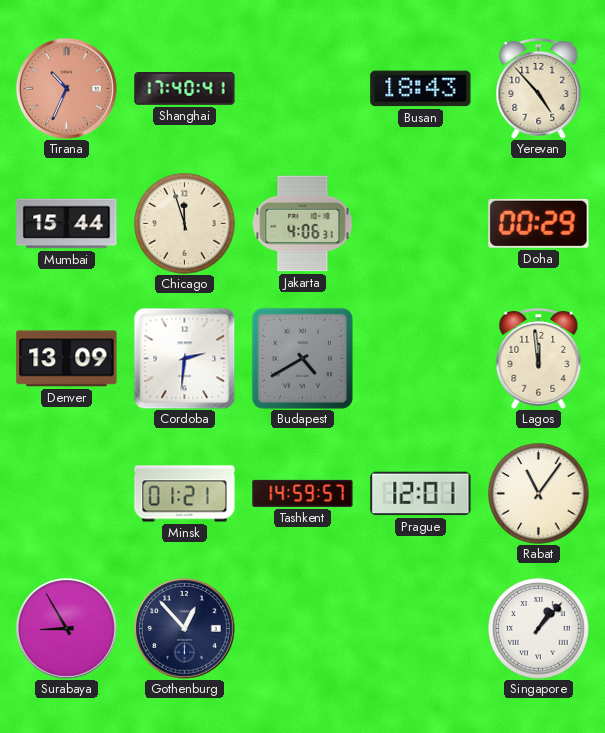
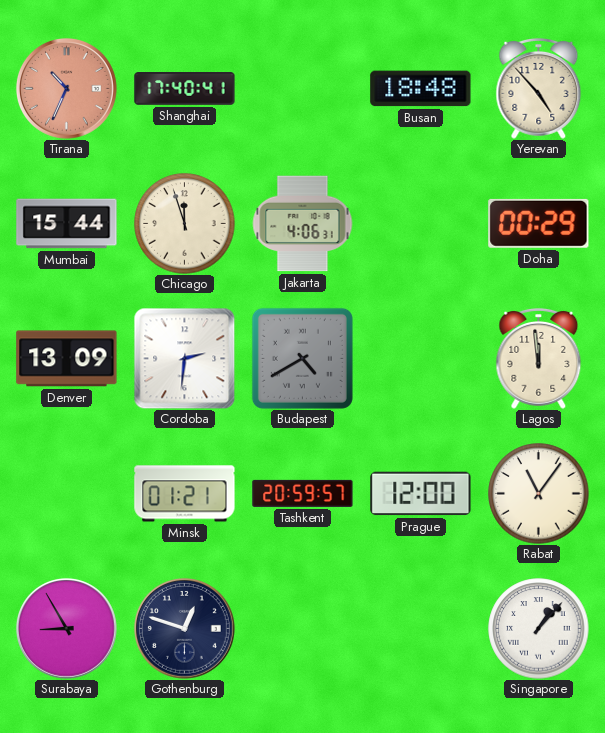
Busan: 18:43 -> 18:48
Tashkent: 14:59 -> 20:59
Prague: 12:01 -> 12:00
Gothenburg: 12:53 -> 12:48
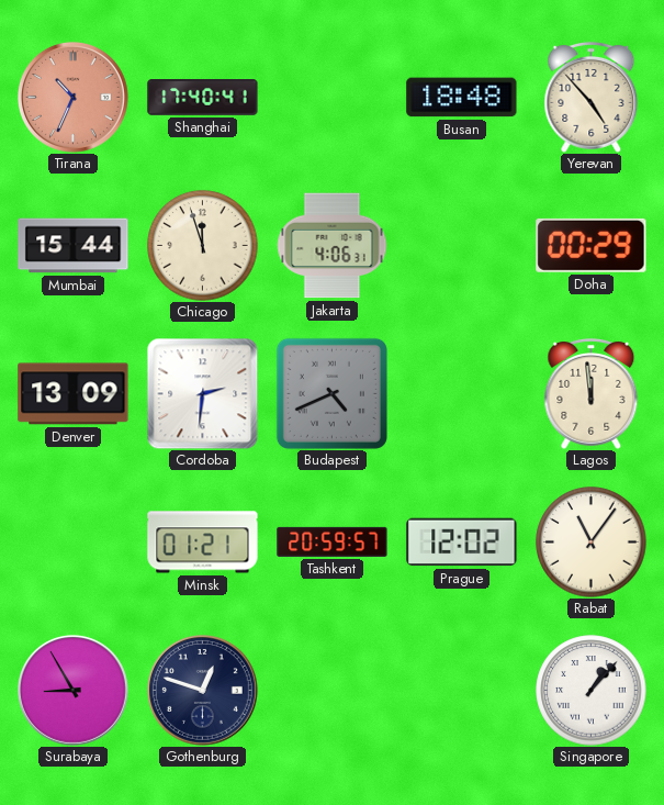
Budapest: 4:40 -> 4:41
Prague: 12:00 -> 12:02
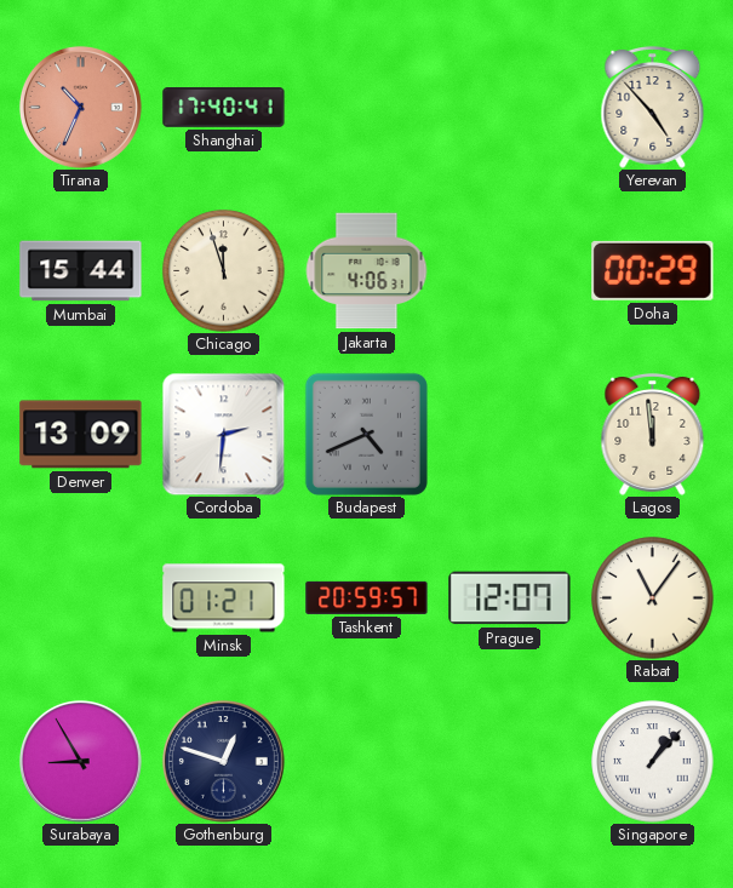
Busan: 18:48 -> none
Prague: 12:02 -> 12:07
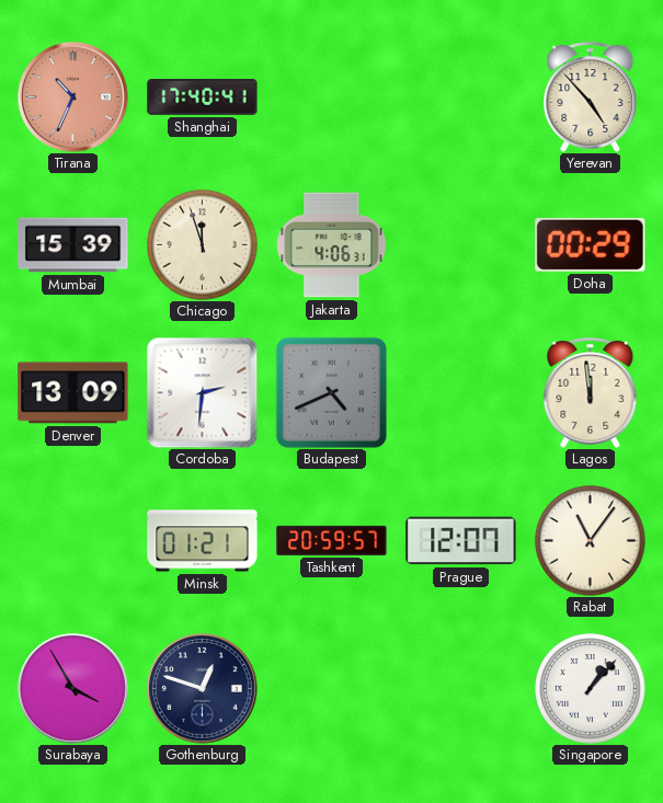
Mumbai: 15:44 -> 15:39
Surabaya: 8:55 -> 3:55
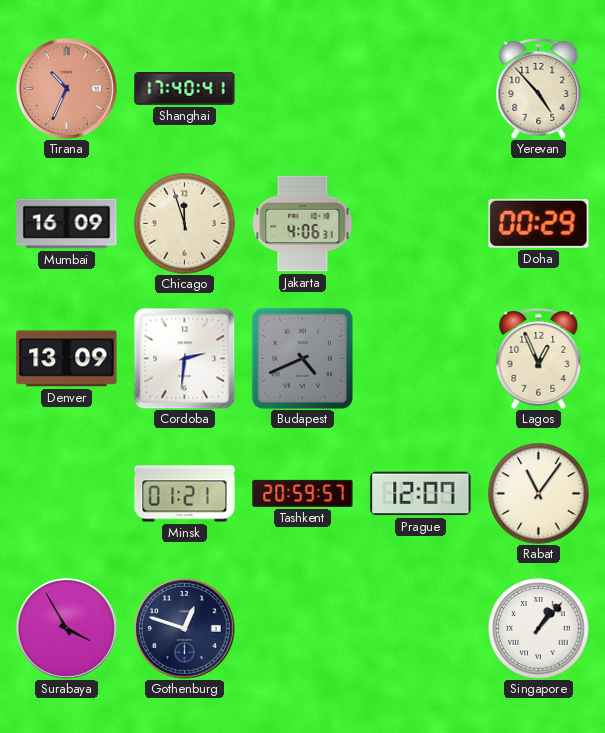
Mumbai: 15:39 -> 16:09
Lagos: 11:59 -> 12:56
